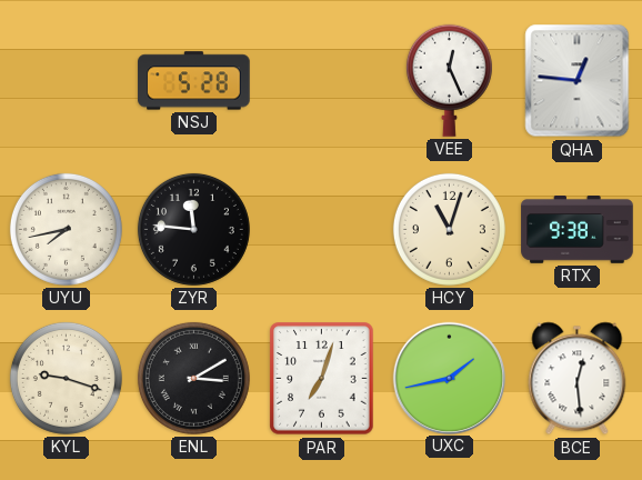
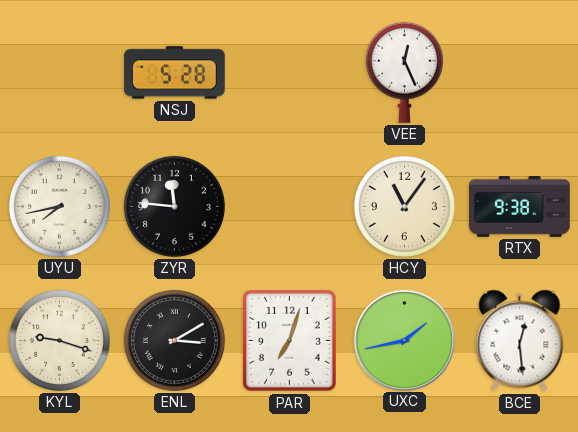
QHA: 12:46 -> none
HCY: 11:03 -> 11:06
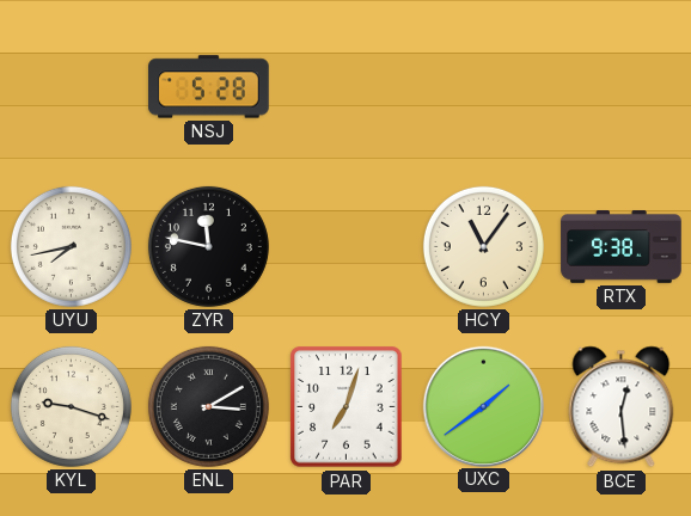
VEE: 12:26 -> none
ZYR: 11:46 -> 11:47
UXC: 1:43 -> 1:39
